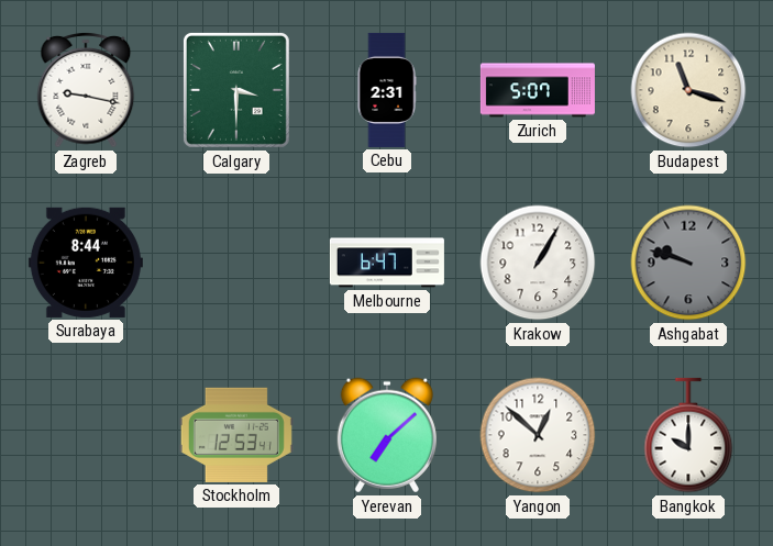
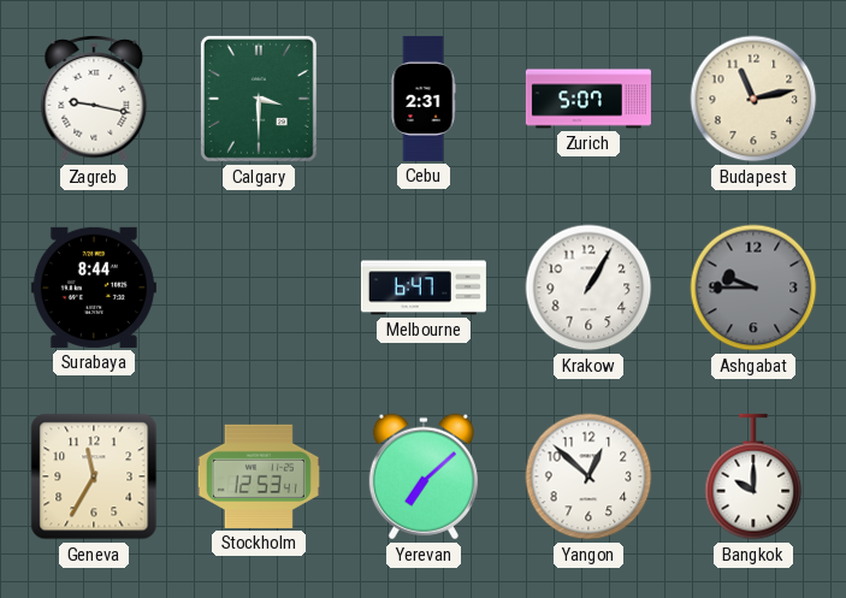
Budapest: 11:18 -> 11:13
Ashgabat: 9:48 -> 9:45
Geneva: none -> 11:35
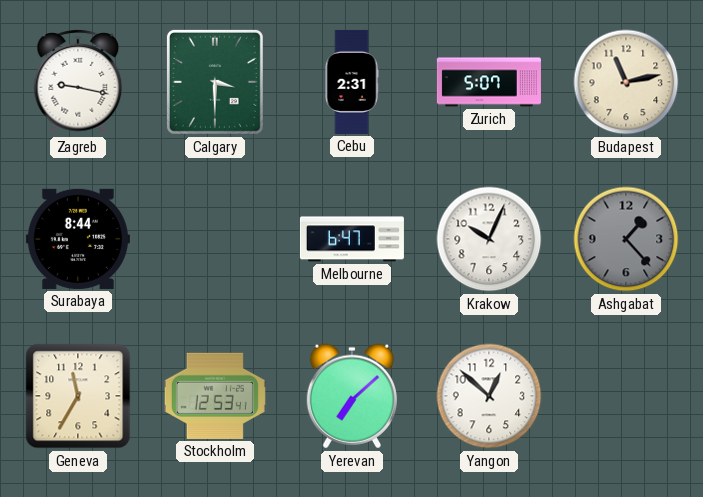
Krakow: 1:05 -> 10:04
Ashgabat: 9:45 -> 1:23
Bangkok: 10:00 -> none
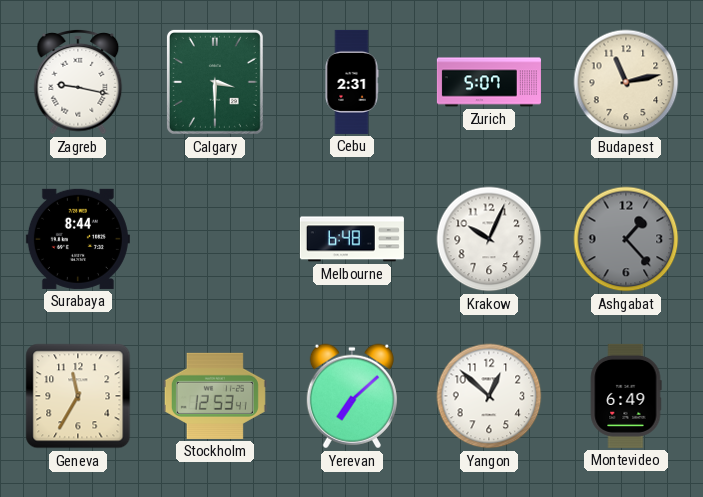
Melbourne: 6:47 -> 6:48
Montevideo: none -> 6:49
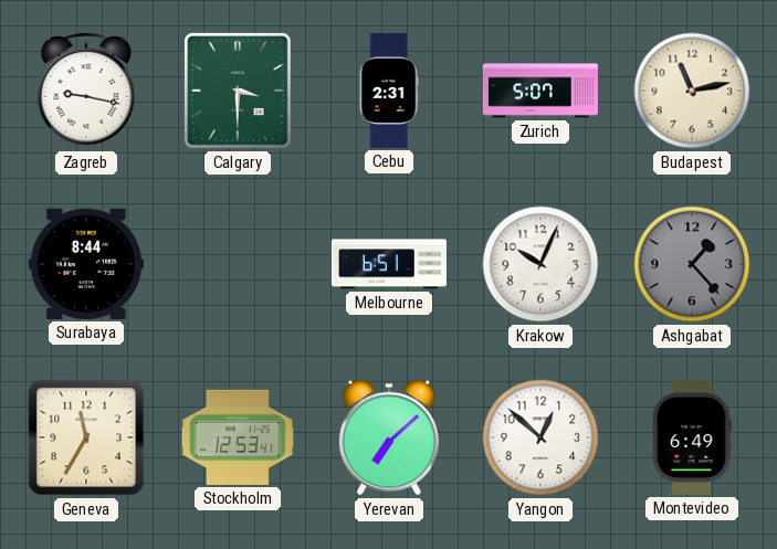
Melbourne: 6:48 -> 6:51
